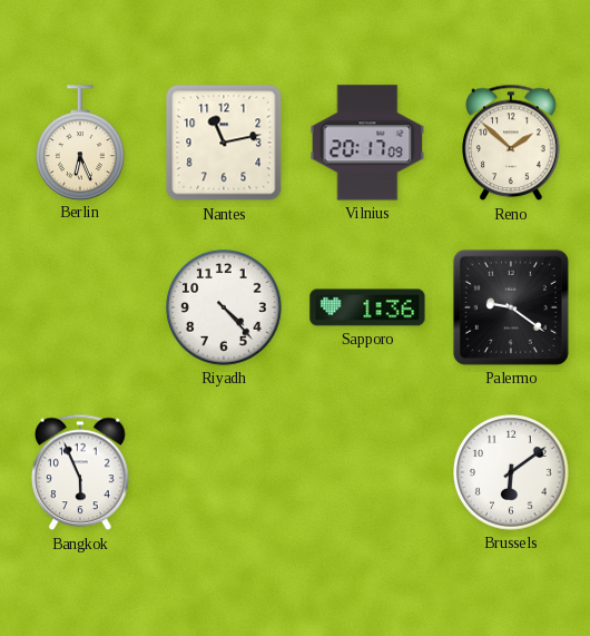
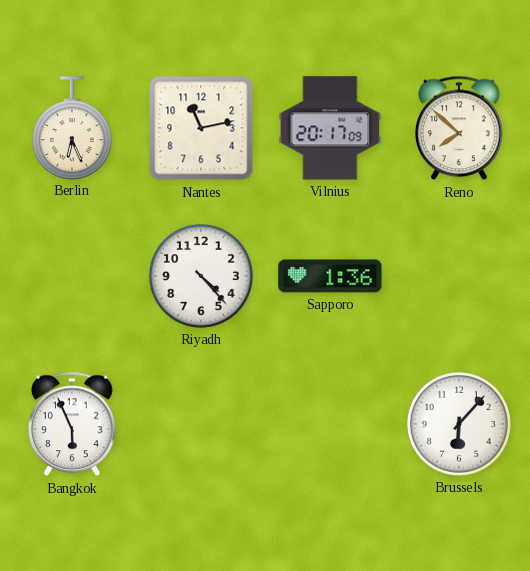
Reno: 1:52 -> 7:52
Palermo: 9:21 -> none
Brussels: 6:09 -> 6:07
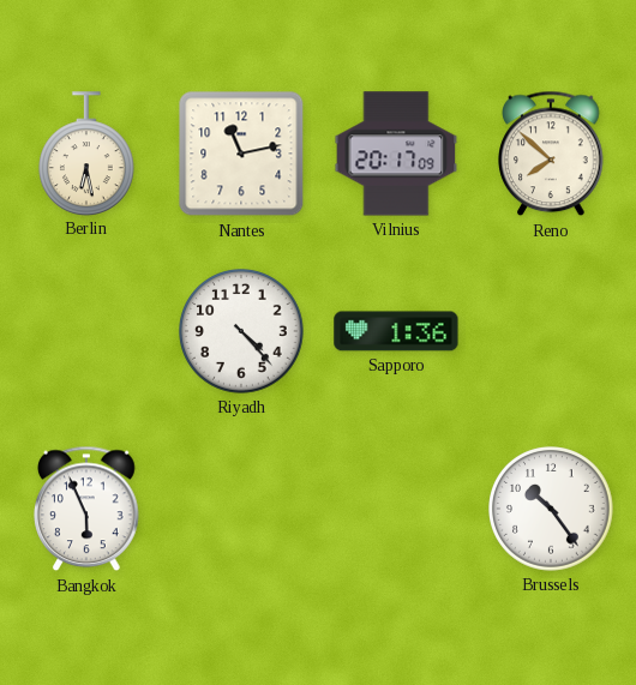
Berlin: 6:26 -> 6:28
Brussels: 6:07 -> 10:24
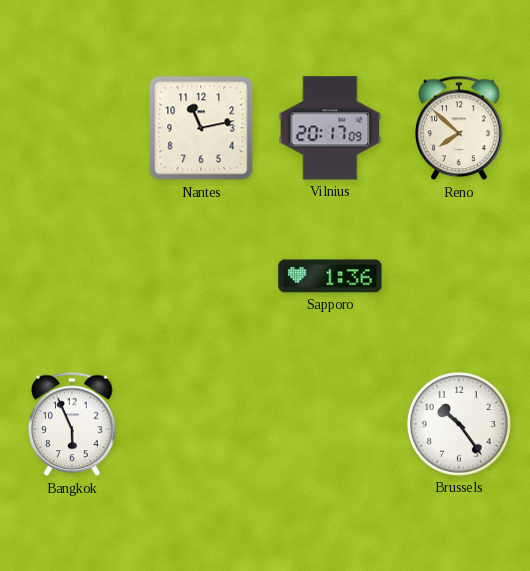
Berlin: 6:28 -> none
Riyadh: 4:23 -> none
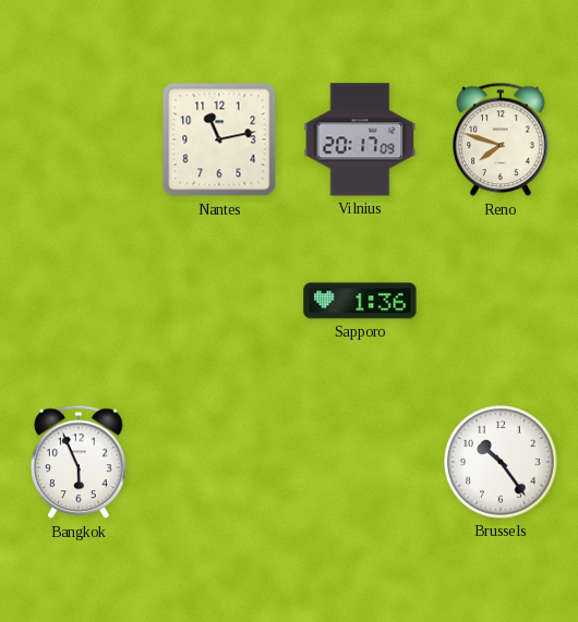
Reno: 7:52 -> 7:48
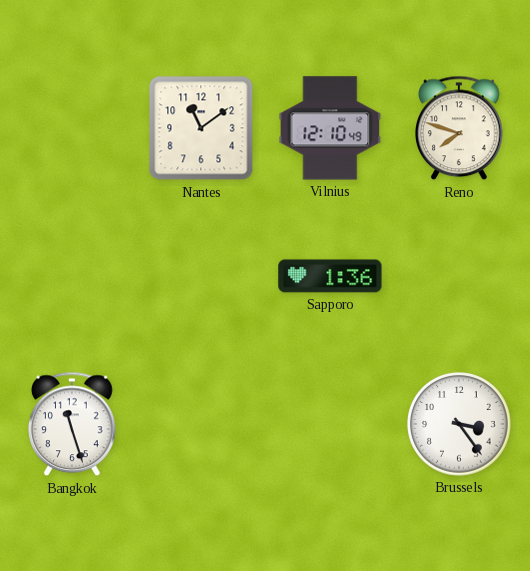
Nantes: 11:13 -> 11:09
Vilnius: 20:17 -> 12:10
Bangkok: 5:56 -> 11:27
Brussels: 10:24 -> 3:24
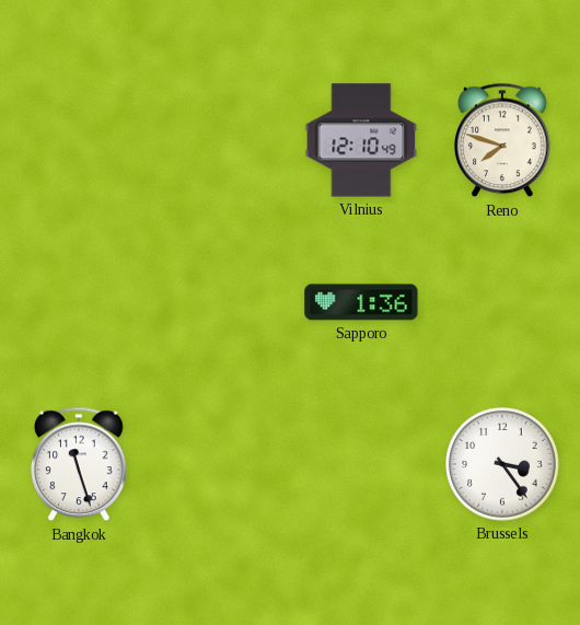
Nantes: 11:09 -> none
